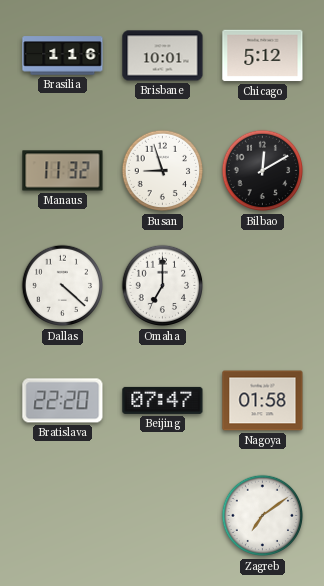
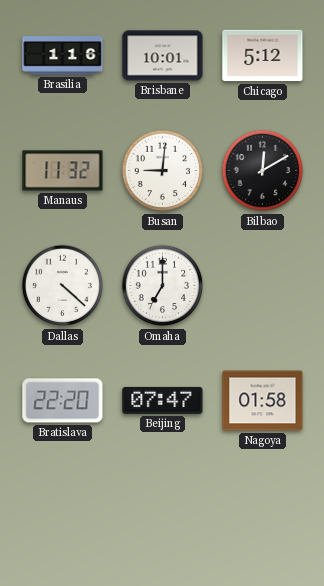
Busan: 8:57 -> 9:01
Zagreb: 7:09 -> none
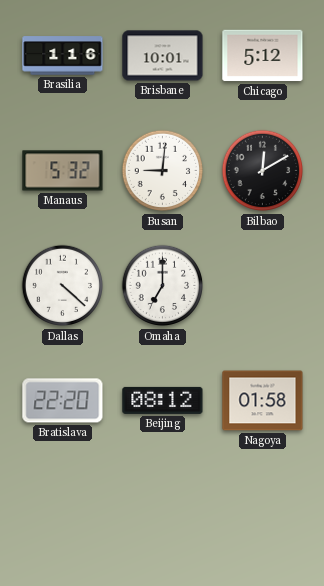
Manaus: 11:32 -> 5:32
Beijing: 07:47 -> 08:12
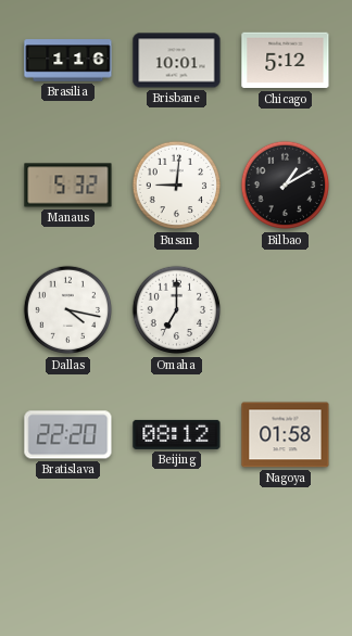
Bilbao: 12:10 -> 1:10
Dallas: 4:22 -> 4:17
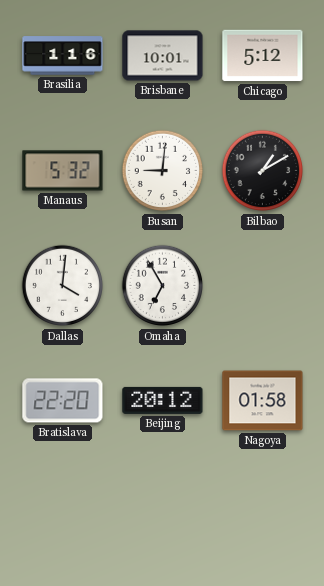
Dallas: 4:17 -> 4:01
Omaha: 7:00 -> 6:55
Beijing: 08:12 -> 20:12
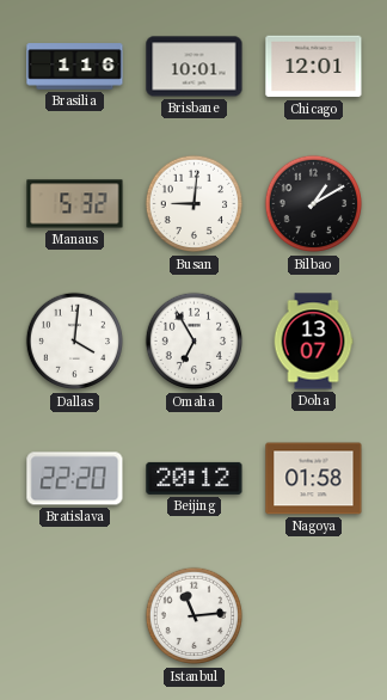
Chicago: 5:12 -> 12:01
Doha: none -> 13:07
Istanbul: none -> 11:14
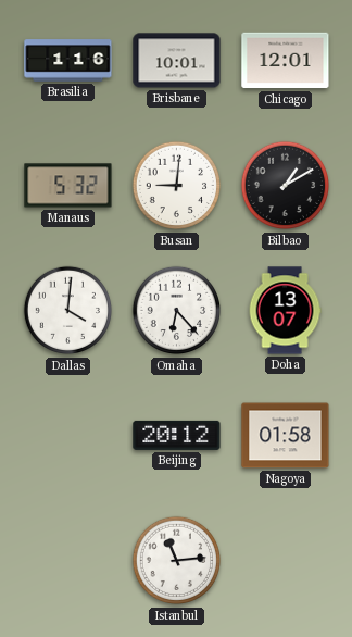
Omaha: 6:55 -> 6:23
Bratislava: 22:20 -> none
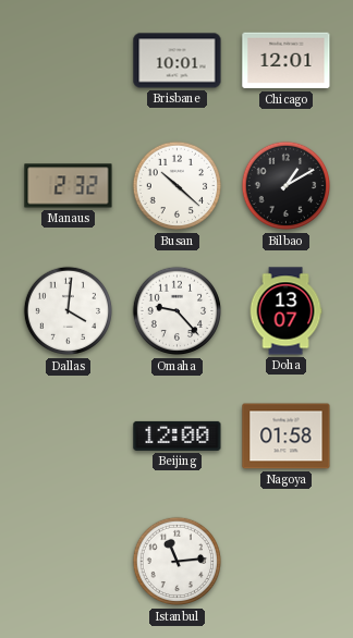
Brasilia: 1:16 -> none
Manaus: 5:32 -> 2:32
Busan: 9:01 -> 10:22
Omaha: 6:23 -> 9:23
Beijing: 20:12 -> 12:00
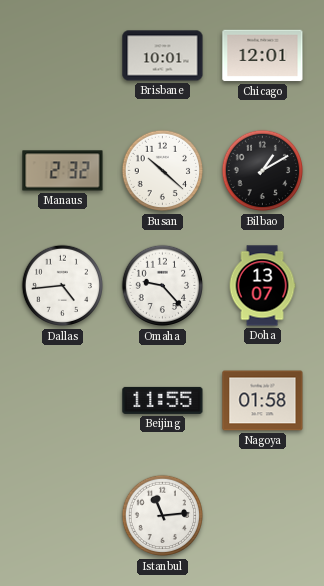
Dallas: 4:01 -> 4:44
Beijing: 12:00 -> 11:55
